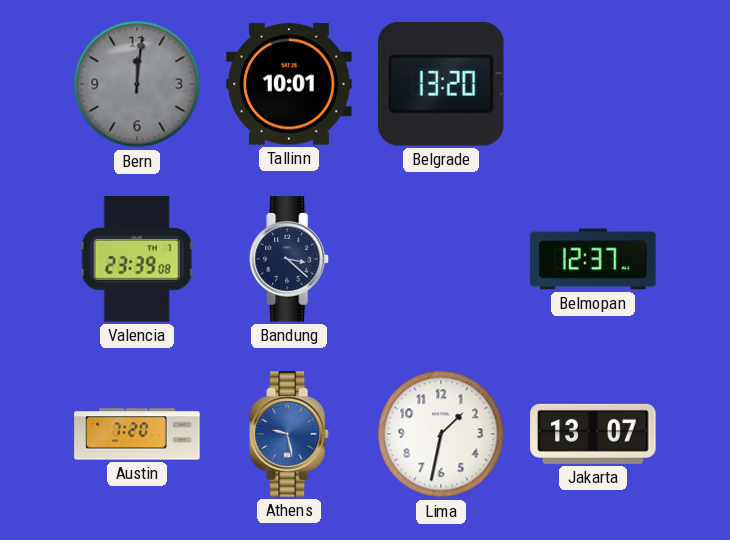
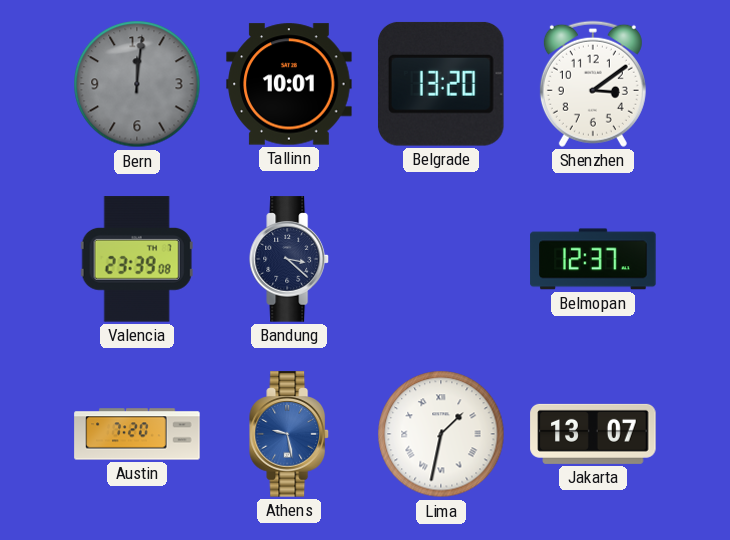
Shenzhen: none -> 3:09
Lima numerals: Arabic -> Roman
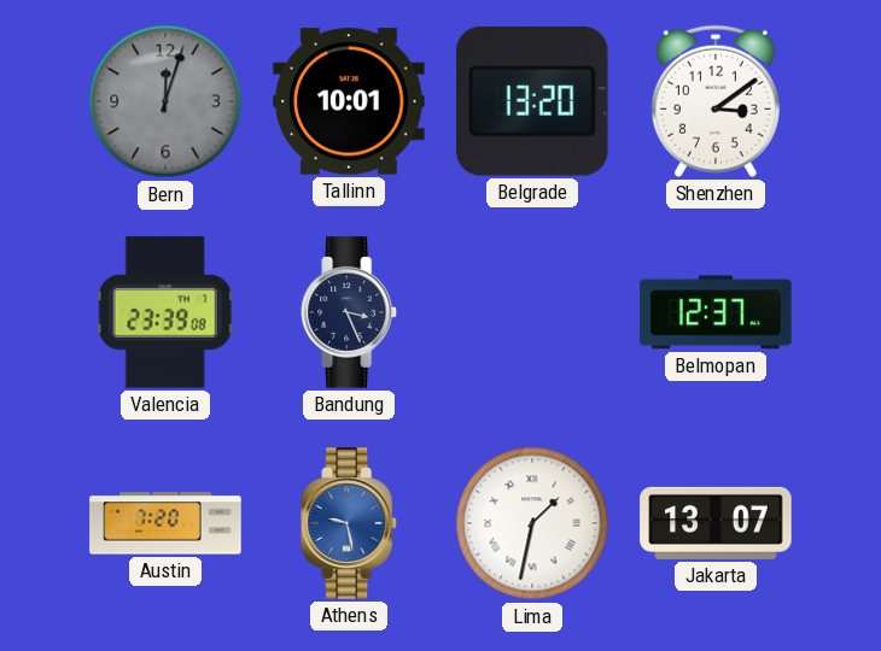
Bern: 12:01 -> 12:03
Bandung: 3:22 -> 3:26
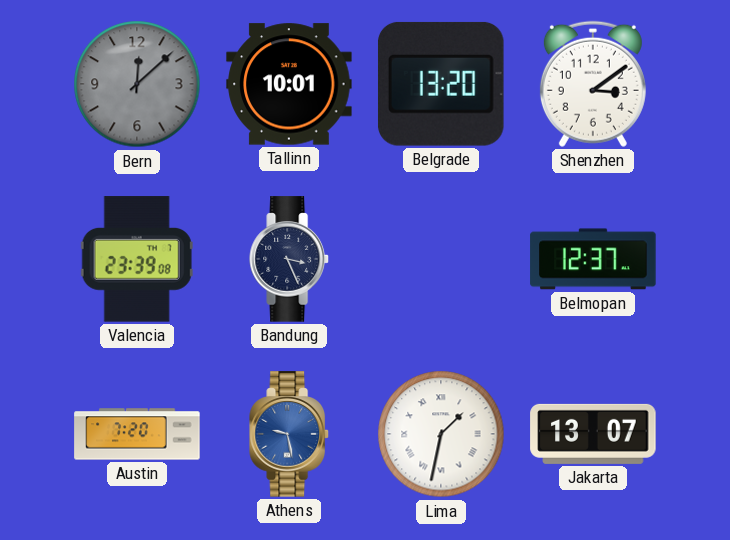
Bern: 12:03 -> 12:08
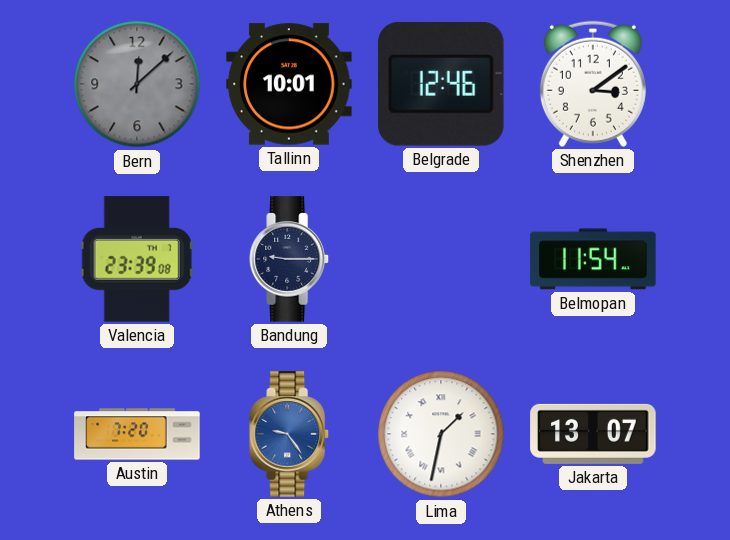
Belgrade: 13:20 -> 12:46
Bandung: 3:26 -> 9:15
Belmopan: 12:37 -> 11:54
Athens: 9:28 -> 9:24
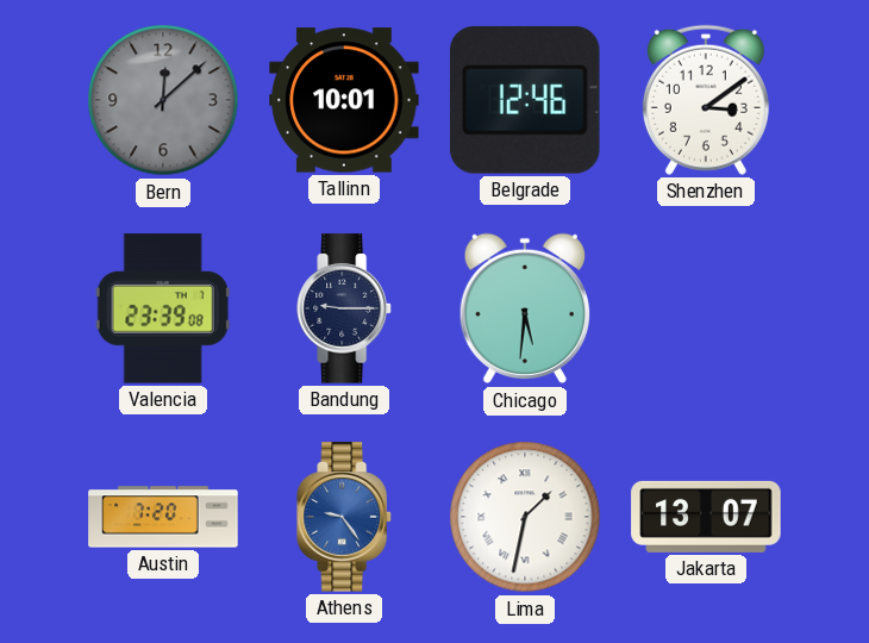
Chicago: none -> 5:31
Belmopan: 11:54 -> none
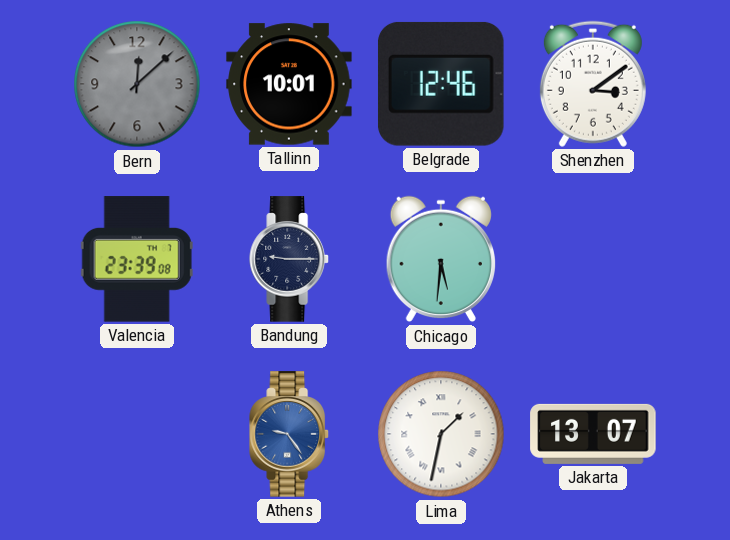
Austin: 7:20 -> none
